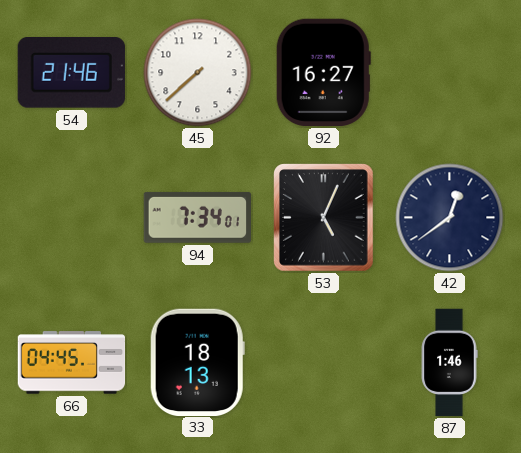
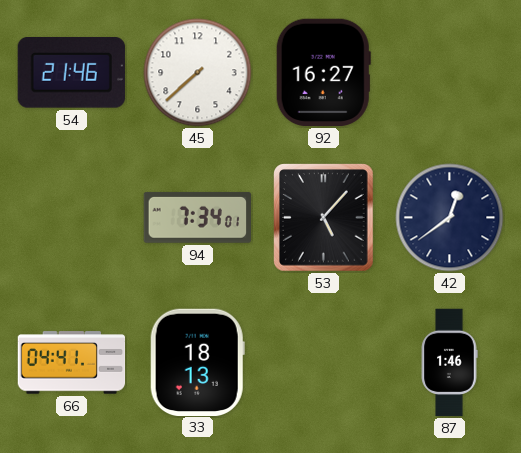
53: 5:04 -> 5:07
66: 04:45 -> 04:41
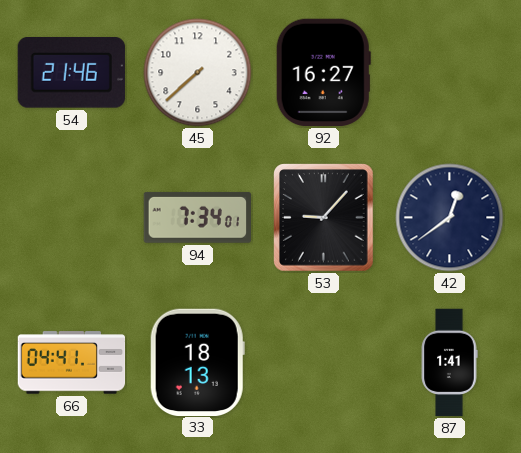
53: 5:07 -> 9:07
87: 1:46 -> 1:41
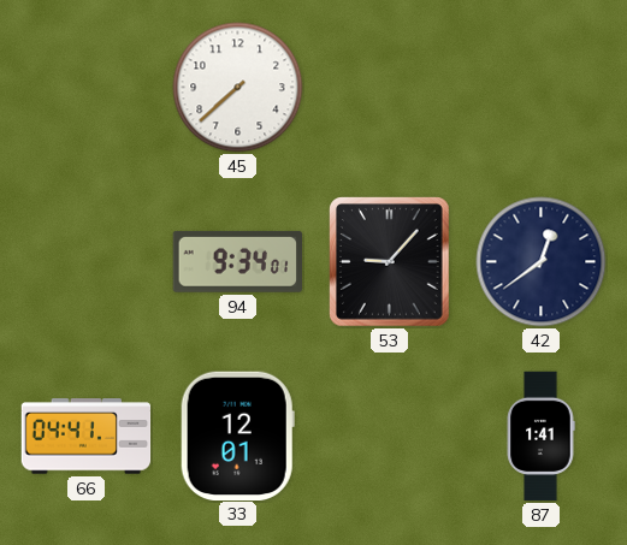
54: 21:46 -> none
92: 16:27 -> none
94: 7:34 -> 9:34
33: 18:13 -> 12:01
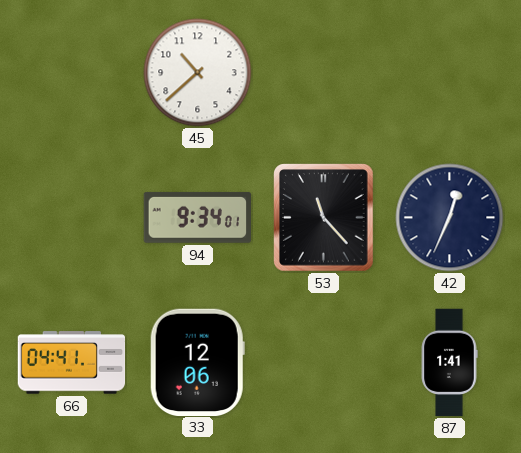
45: 7:38 -> 10:38
53: 9:07 -> 11:23
42: 12:39 -> 12:34
33: 12:01 -> 12:06
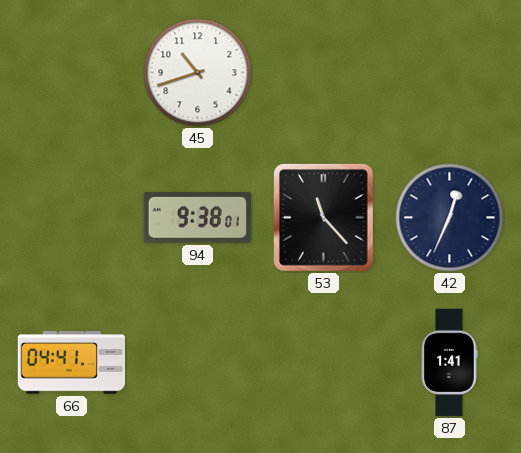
45: 10:38 -> 10:42
94: 9:34 -> 9:38
33: 12:06 -> none
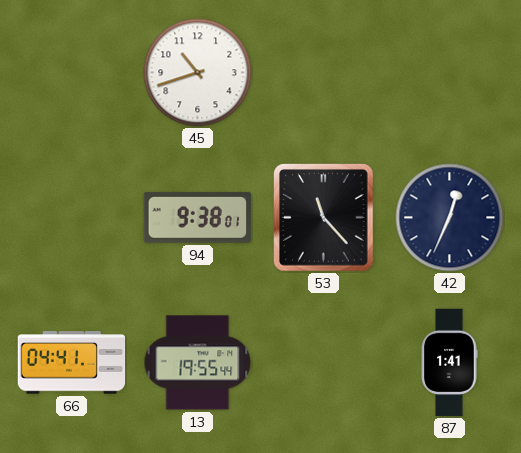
13: none -> 19:55
